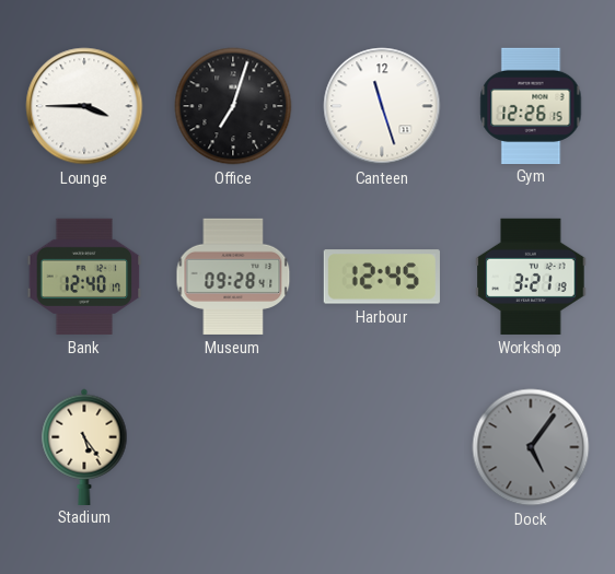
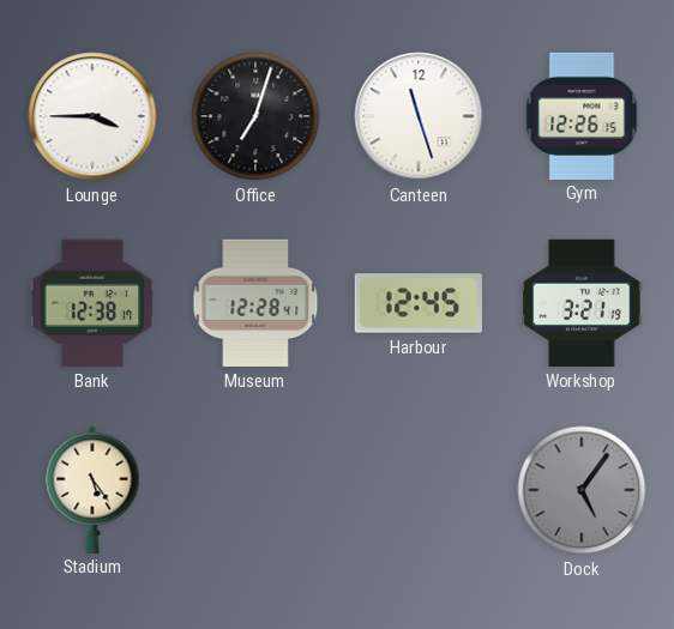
Bank: 12:40 -> 12:38
Museum: 09:28 -> 12:28
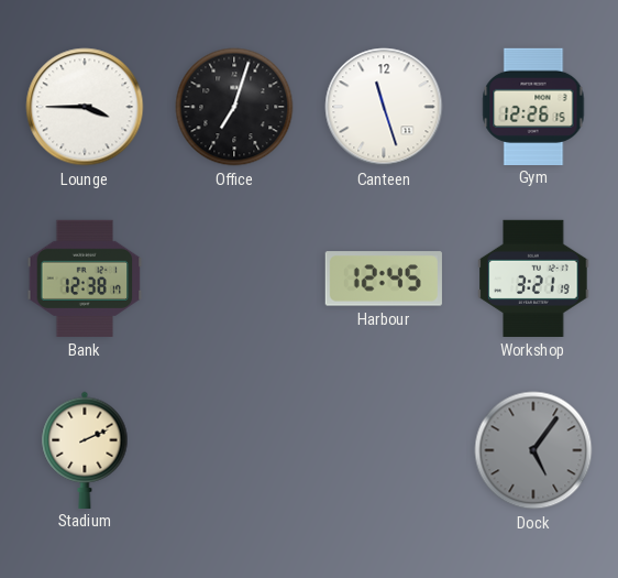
Museum: 12:28 -> none
Stadium: 5:24 -> 2:11
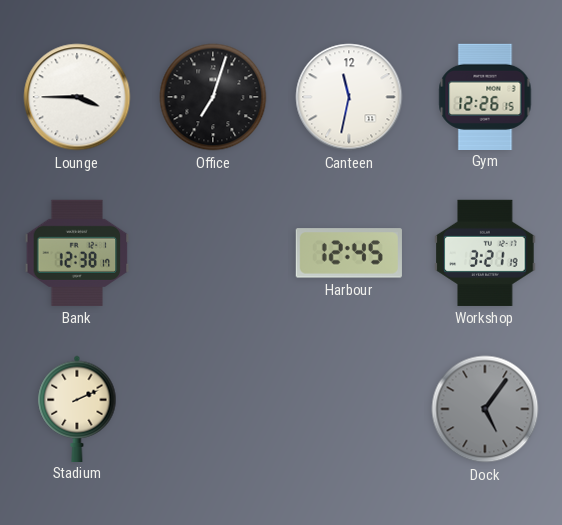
Canteen: 11:27 -> 11:32
